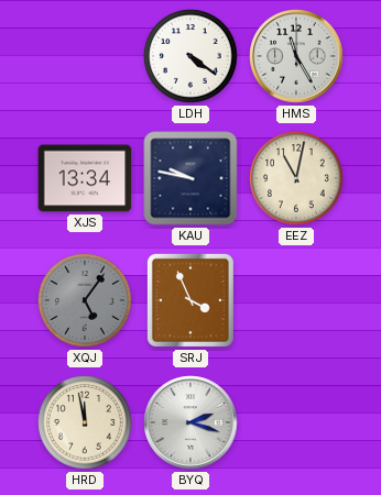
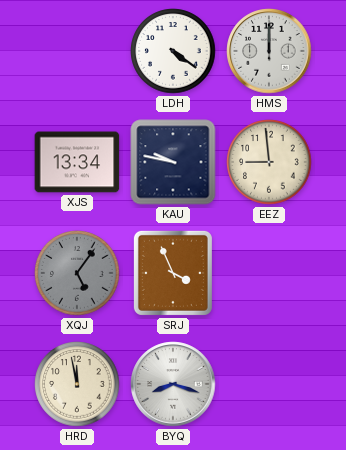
HMS: 11:25 -> 12:00
EEZ: 11:02 -> 8:59
BYQ: 2:18 -> 8:18
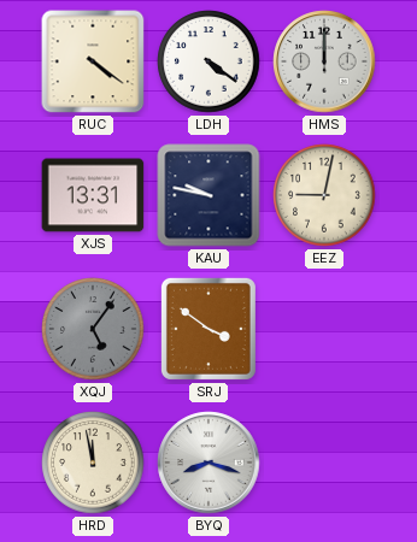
RUC: none -> 4:21
XJS: 13:34 -> 13:31
EEZ: 8:59 -> 9:02
SRJ: 3:56 -> 3:51
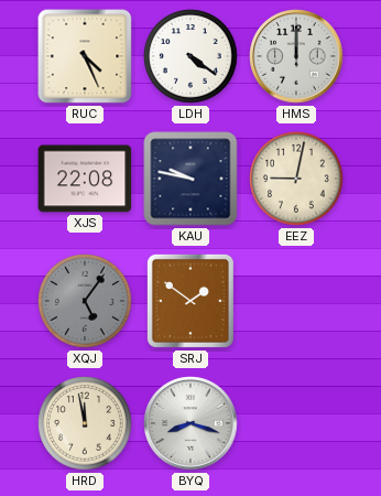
RUC: 4:21 -> 4:26
XJS: 13:31 -> 22:08
SRJ: 3:51 -> 1:51
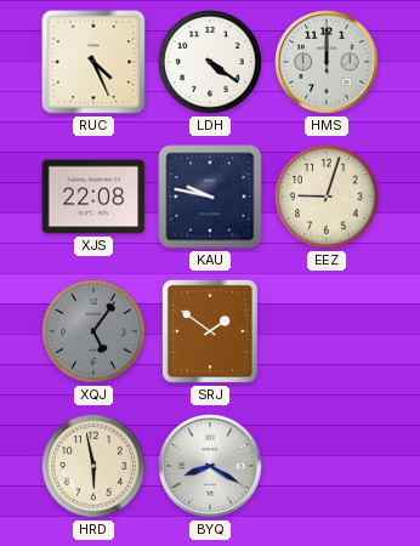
EEZ: 9:02 -> 9:03
HRD: 11:58 -> 5:58
BYQ: 8:18 -> 8:20
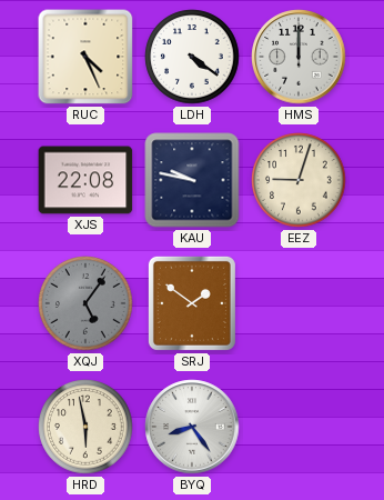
BYQ: 8:20 -> 8:24
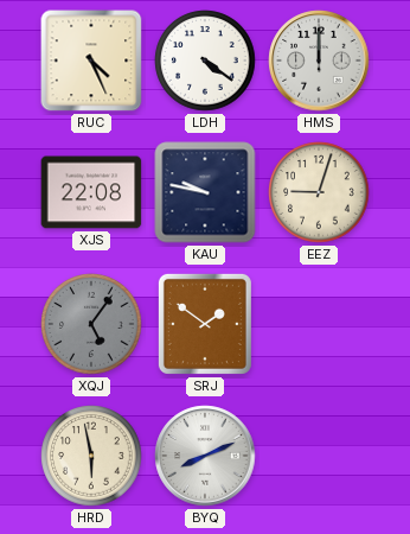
BYQ: 8:24 -> 8:11
